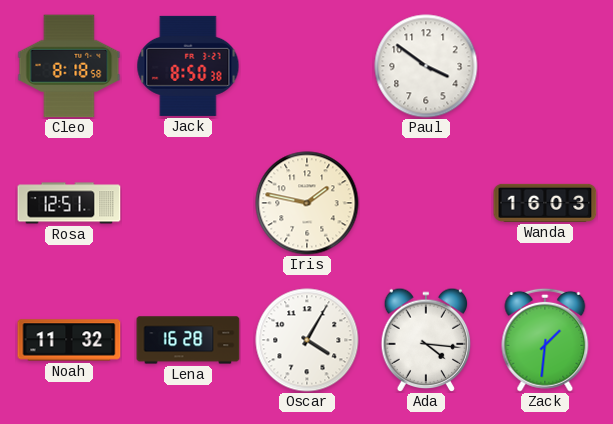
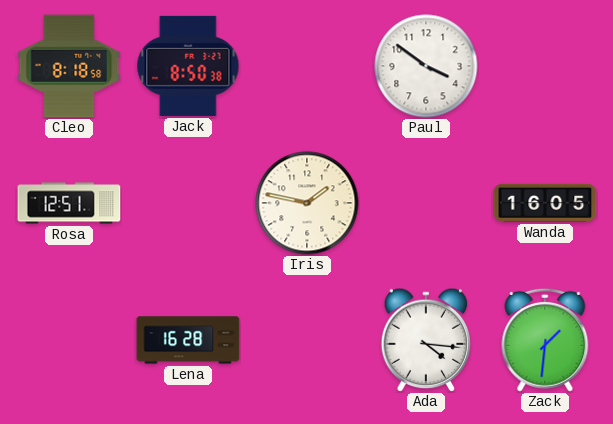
Wanda: 16:03 -> 16:05
Noah: 11:32 -> none
Oscar: 4:05 -> none
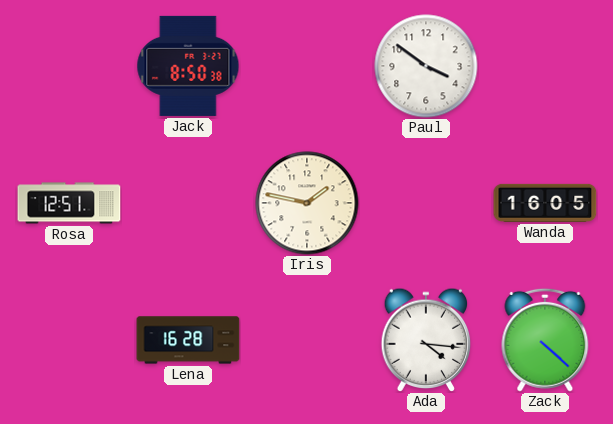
Cleo: 8:18 -> none
Zack: 1:31 -> 4:22
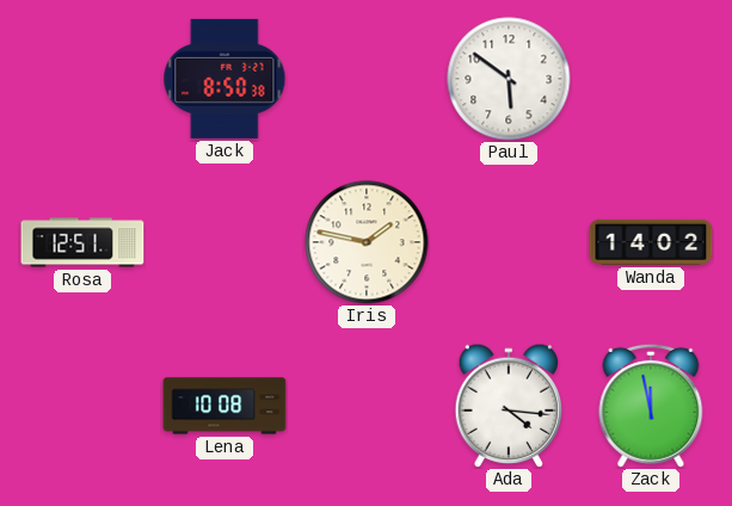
Paul: 3:51 -> 5:51
Wanda: 16:05 -> 14:02
Lena: 16:28 -> 10:08
Zack: 4:22 -> 11:58
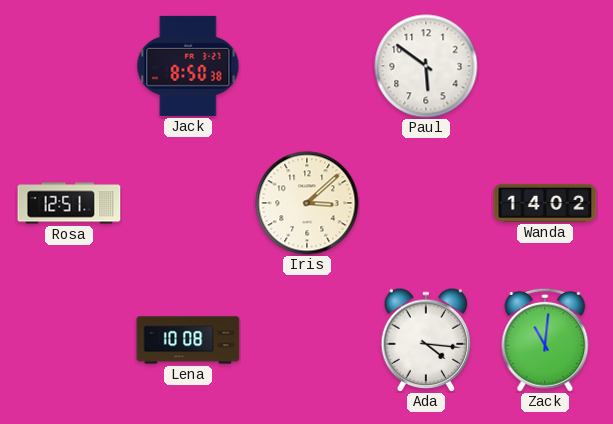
Iris: 1:47 -> 3:08
Zack: 11:58 -> 11:01
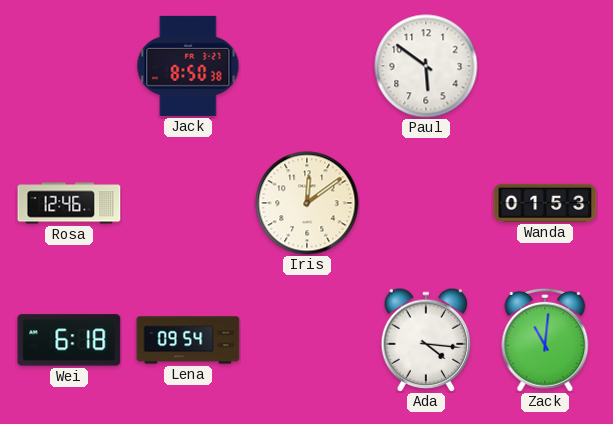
Rosa: 12:51 -> 12:46
Iris: 3:08 -> 12:09
Wanda: 14:02 -> 01:53
Wei: none -> 6:18
Lena: 10:08 -> 09:54
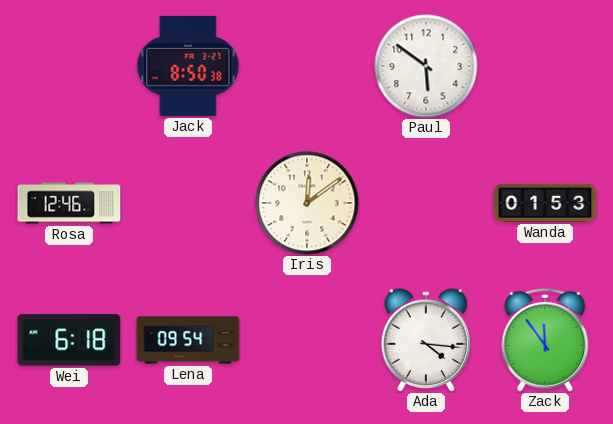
Zack: 11:01 -> 11:54
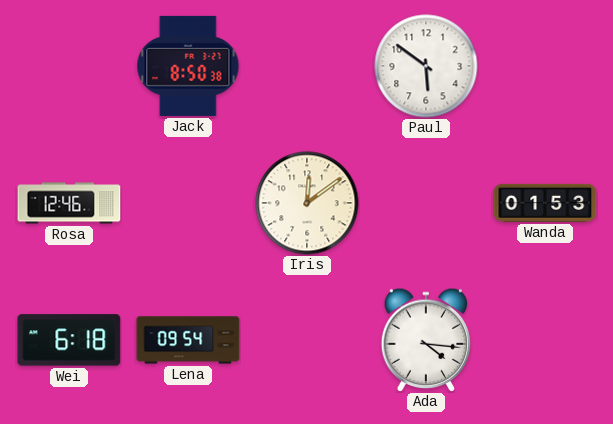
Zack: 11:54 -> none
